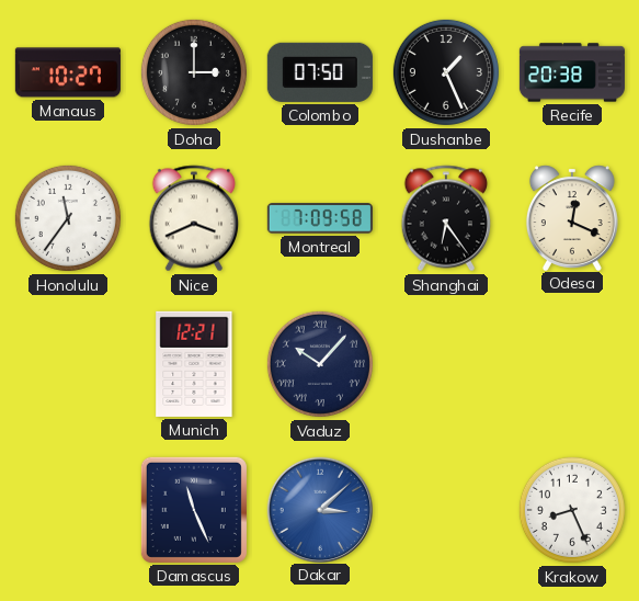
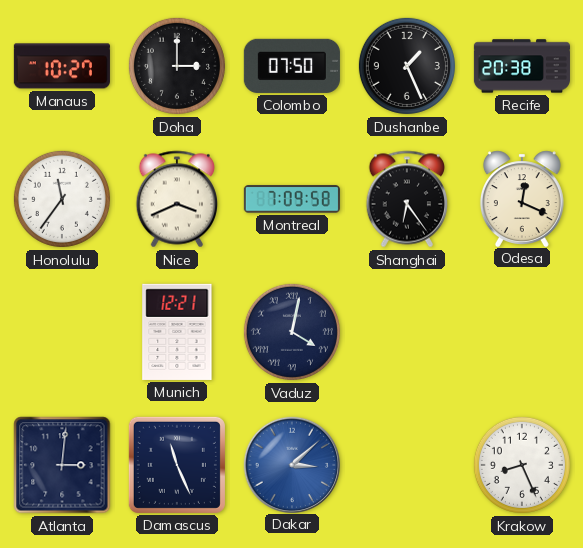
Vaduz: 10:07 -> 4:02
Atlanta: none -> 3:01
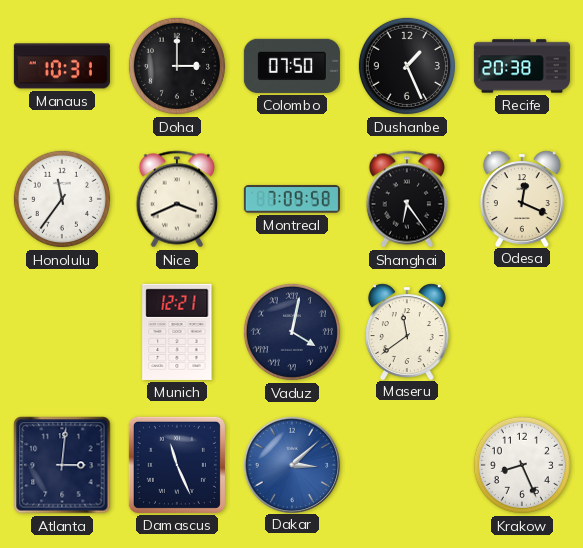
Manaus: 10:27 -> 10:31
Maseru: none -> 11:39
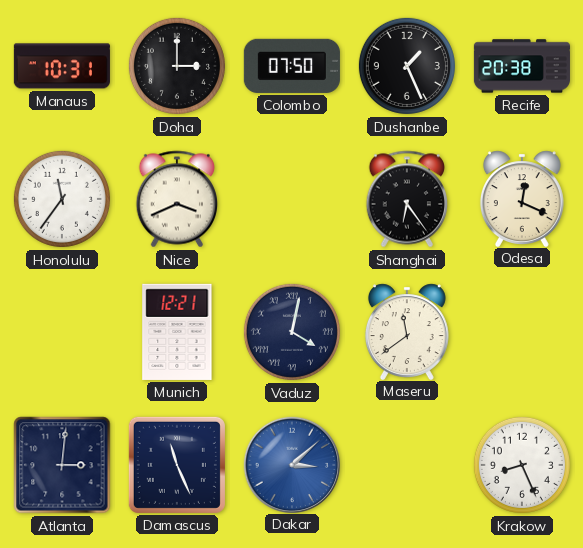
Montreal: 7:09 -> none
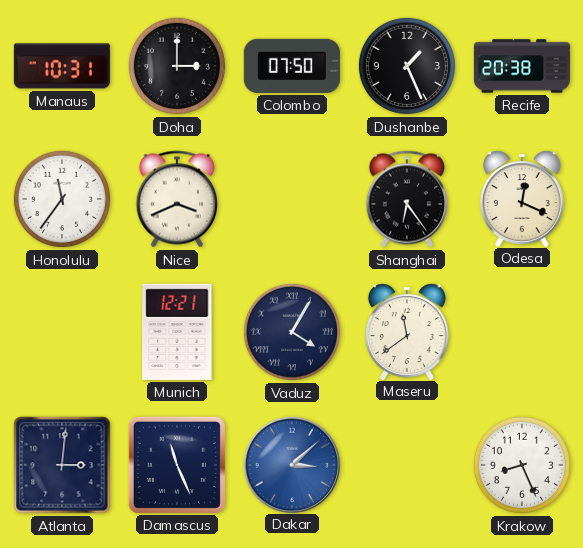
Vaduz: 4:02 -> 4:05
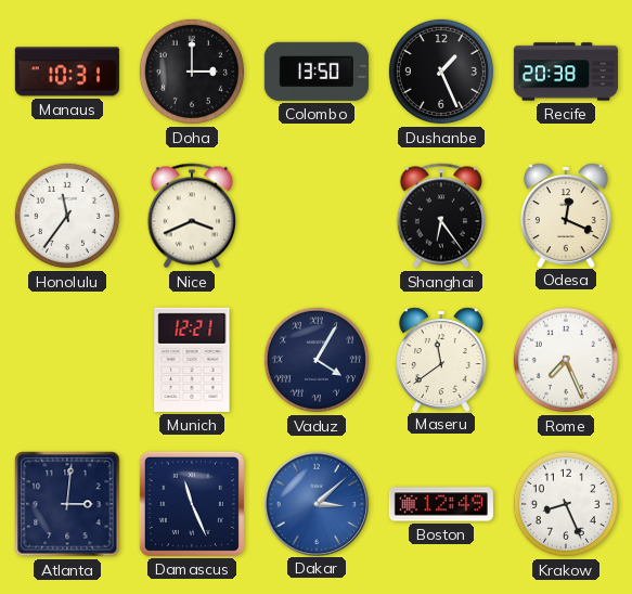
Colombo: 07:50 -> 13:50
Rome: none -> 7:26
Boston: none -> 12:49
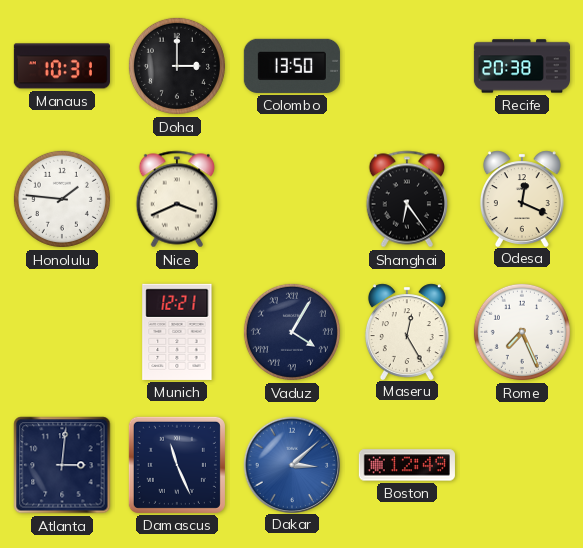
Dushanbe: 1:26 -> none
Honolulu: 11:36 -> 1:46
Maseru: 11:39 -> 12:25
Krakow: 8:26 -> none
